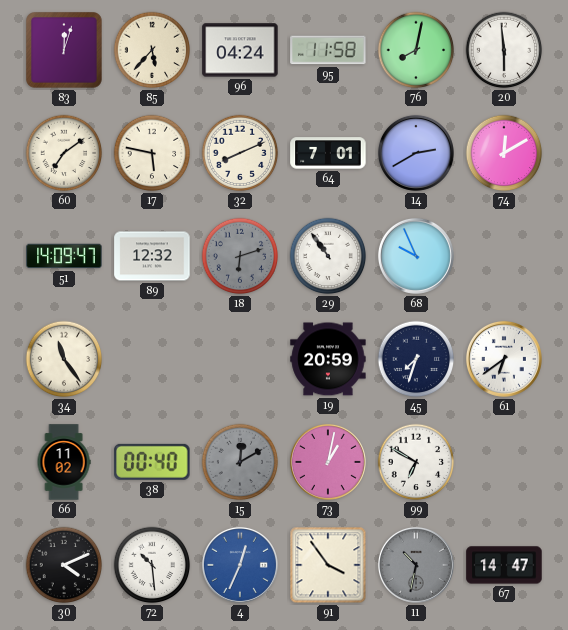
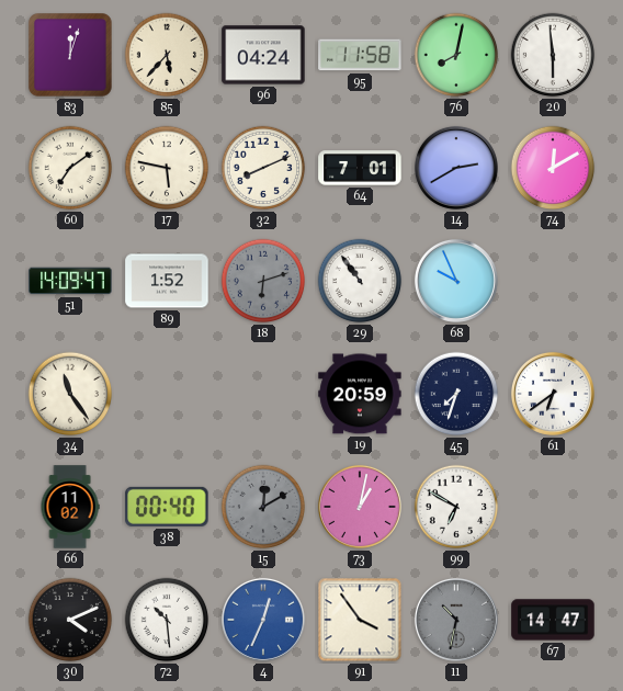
89: 12:32 -> 1:52
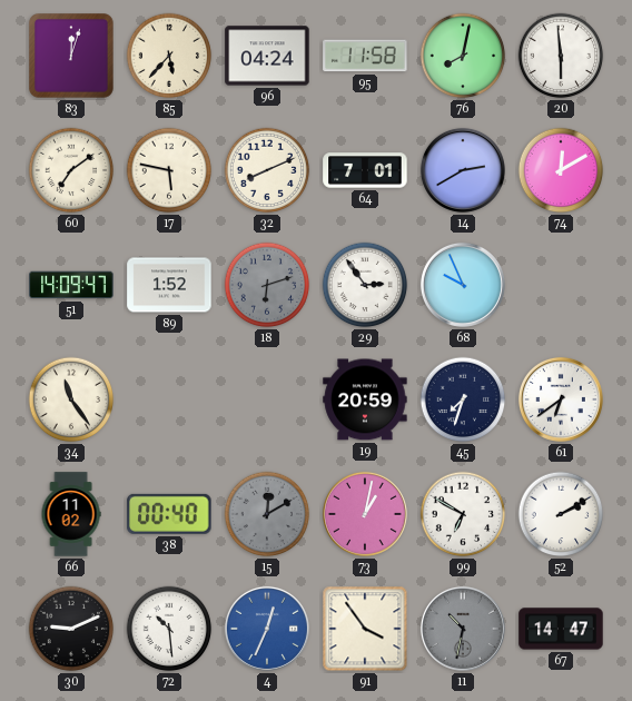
29: 10:54 -> 2:54
52: none -> 2:10
30: 4:11 -> 9:11
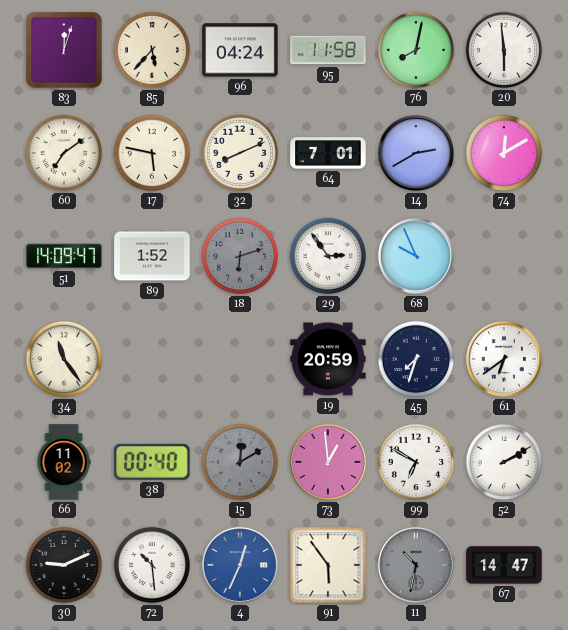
73: 1:02 -> 12:59
91: 3:54 -> 5:54
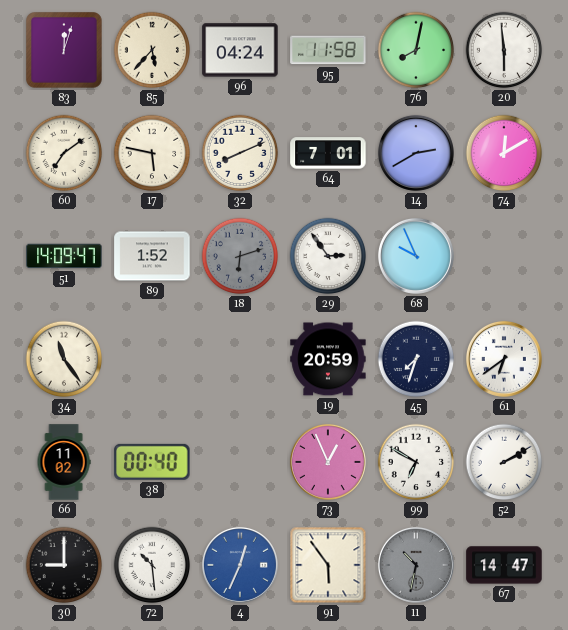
15: 12:10 -> none
73: 12:59 -> 12:56
30: 9:11 -> 9:00
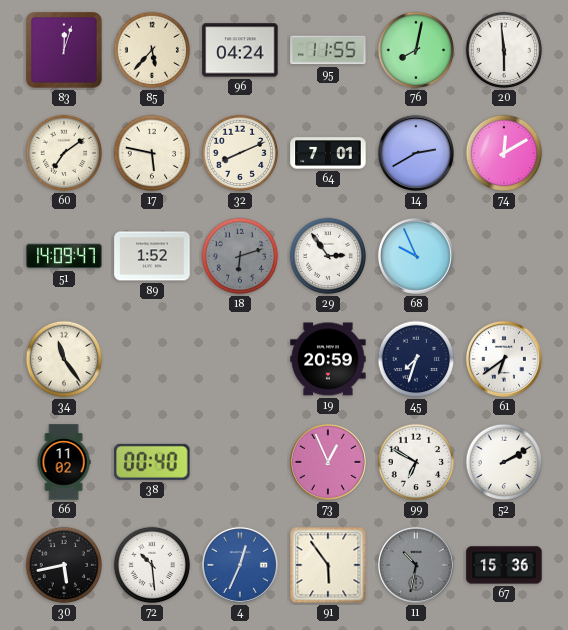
95: 11:58 -> 11:55
30: 9:00 -> 5:43
67: 14:47 -> 15:36
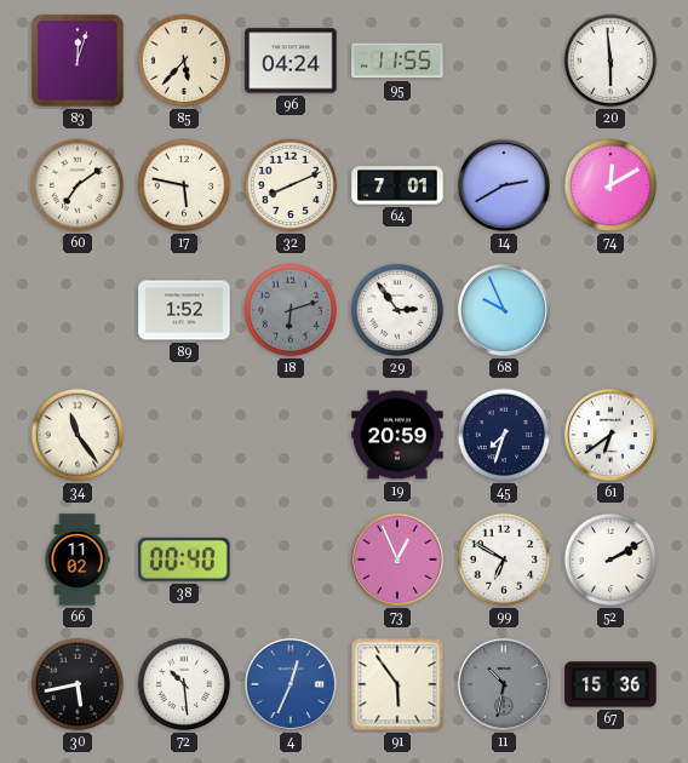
76: 8:02 -> none
51: 14:09 -> none
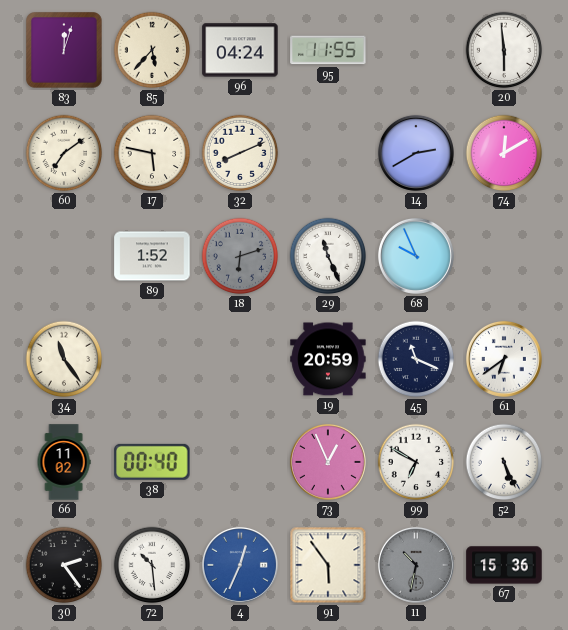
64: 7:01 -> none
29: 2:54 -> 11:26
45: 7:33 -> 11:19
52: 2:10 -> 5:26
30: 5:43 -> 2:24
